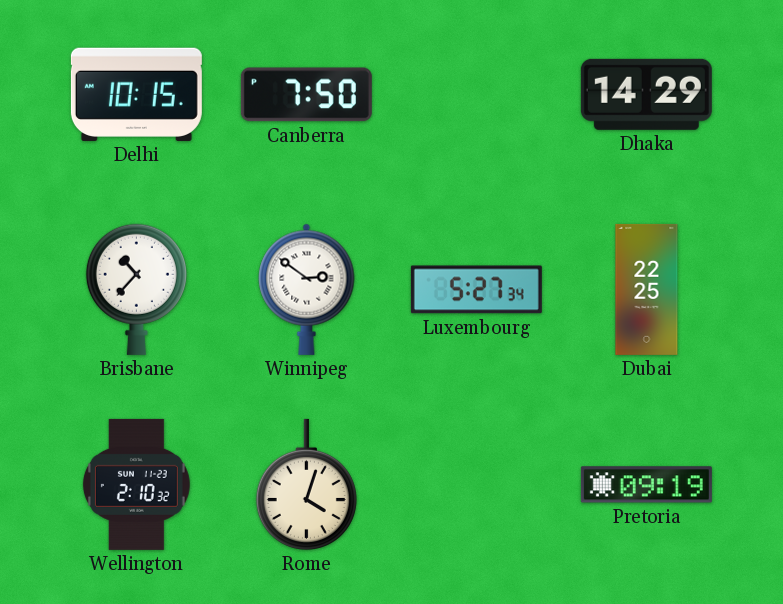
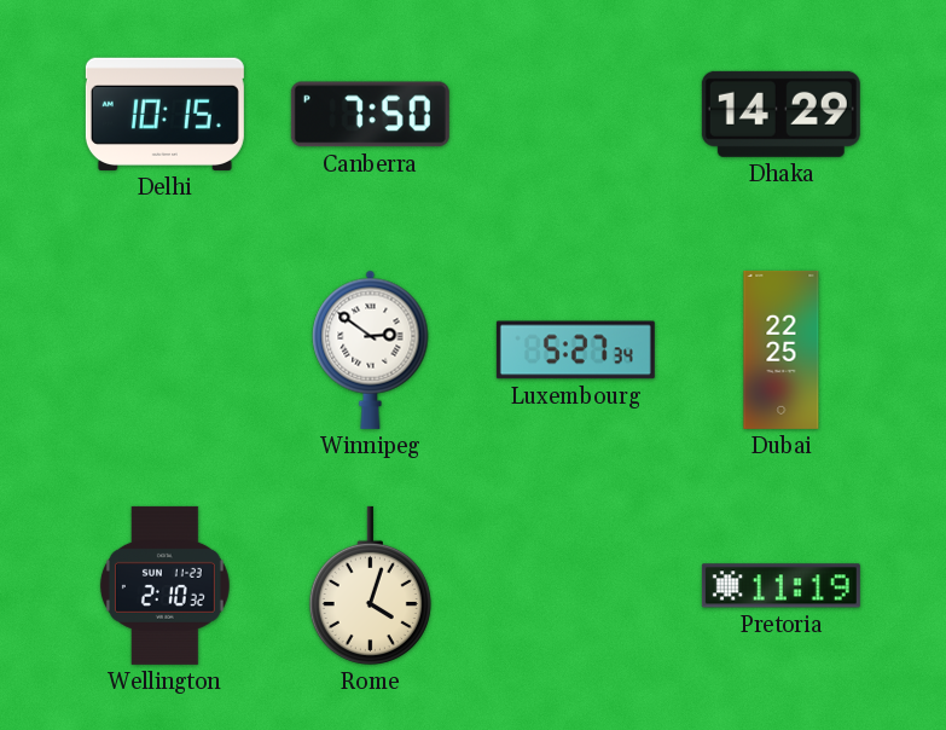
Brisbane: 10:37 -> none
Pretoria: 09:19 -> 11:19
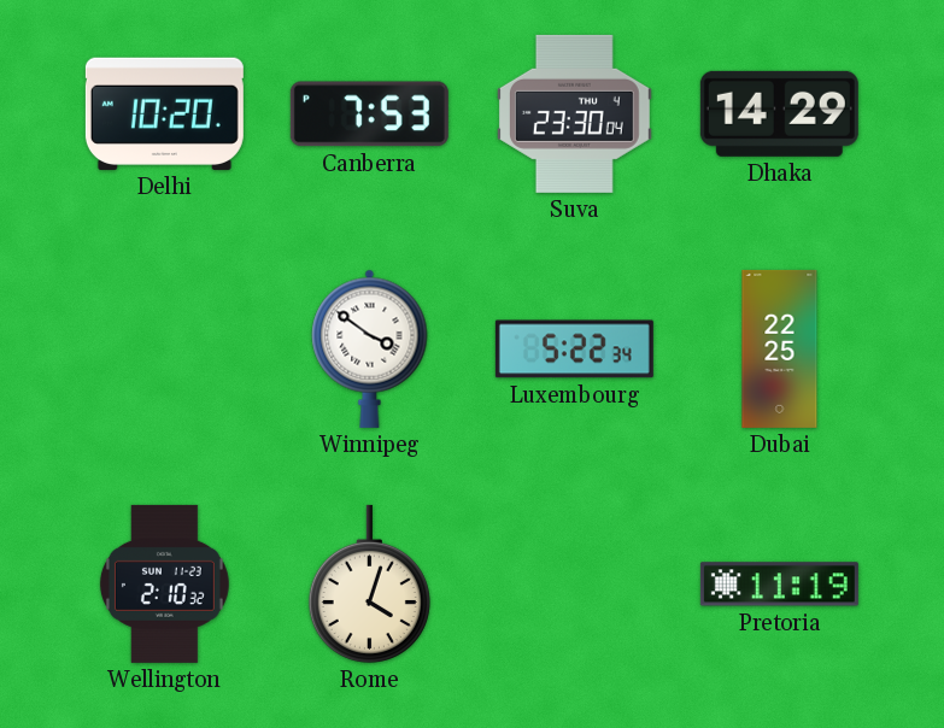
Delhi: 10:15 -> 10:20
Canberra: 7:50 -> 7:53
Suva: none -> 23:30
Winnipeg: 2:51 -> 3:51
Luxembourg: 5:27 -> 5:22
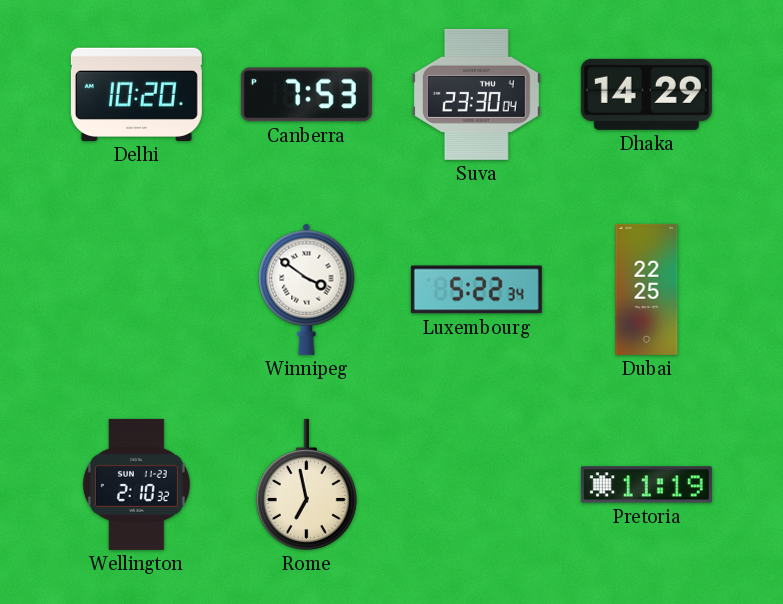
Rome: 4:03 -> 6:58
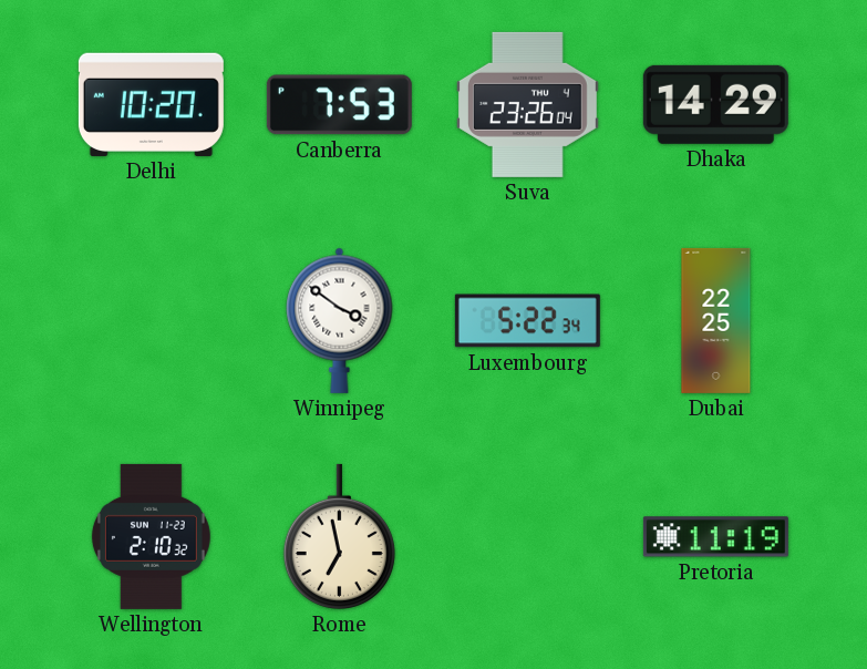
Suva: 23:30 -> 23:26
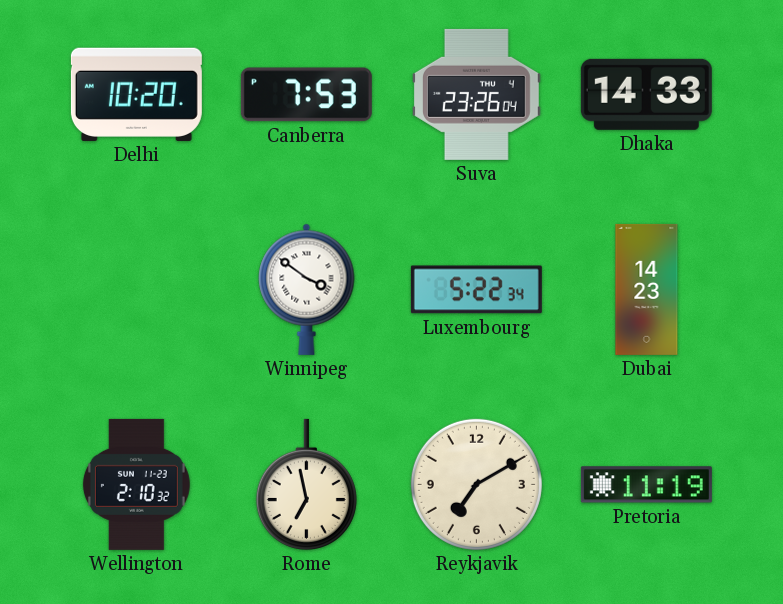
Dhaka: 14:29 -> 14:33
Dubai: 22:25 -> 14:23
Reykjavik: none -> 7:10
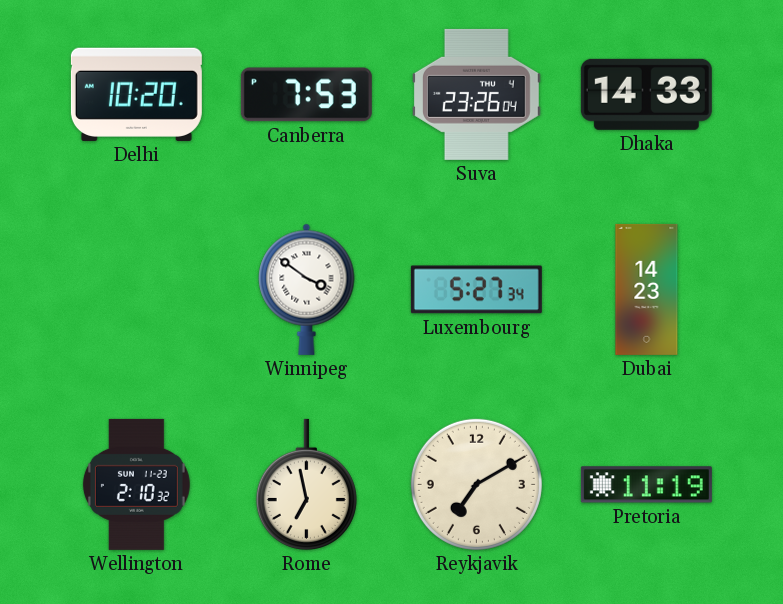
Luxembourg: 5:22 -> 5:27
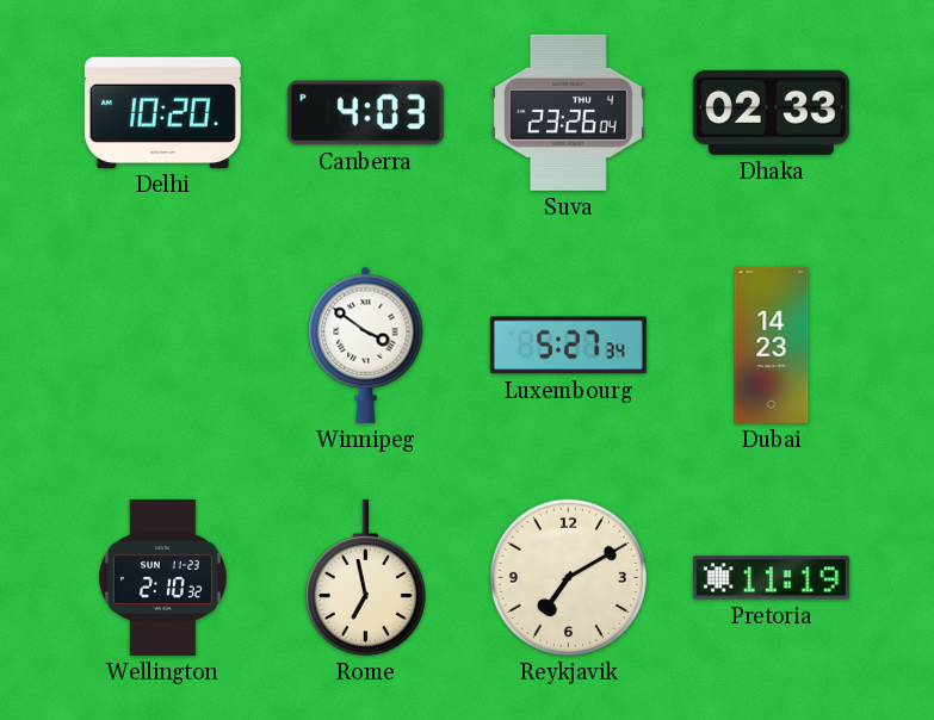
Canberra: 7:53 -> 4:03
Dhaka: 14:33 -> 02:33
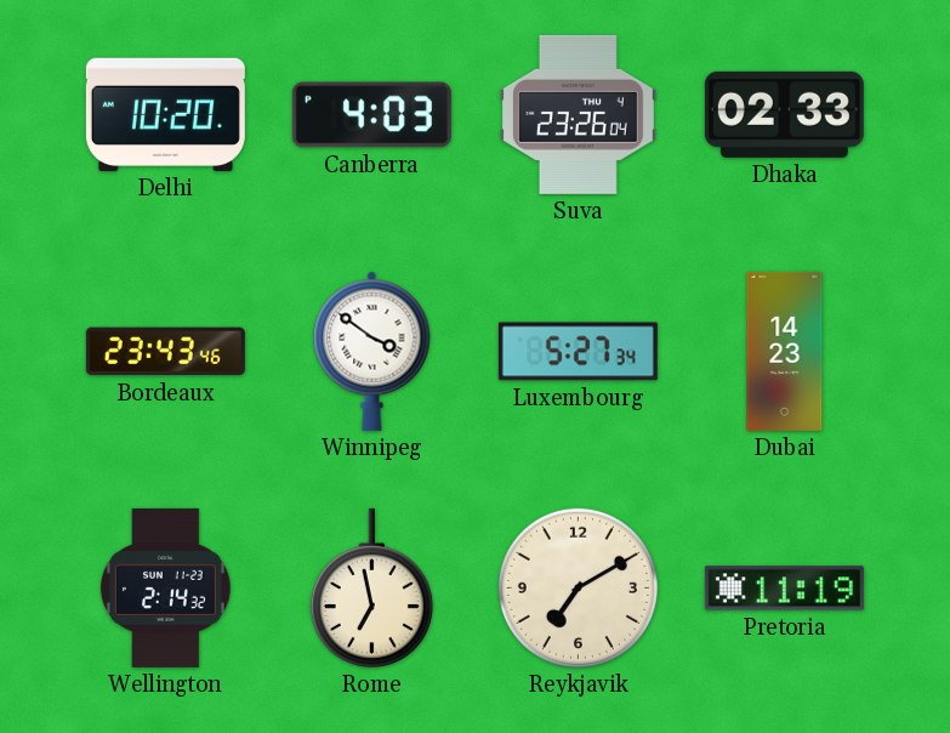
Bordeaux: none -> 23:43
Wellington: 2:10 -> 2:14
